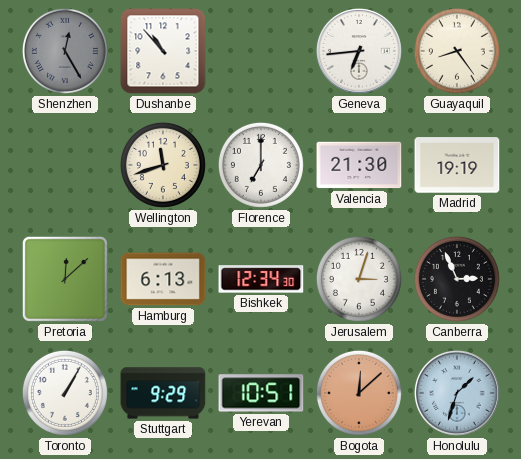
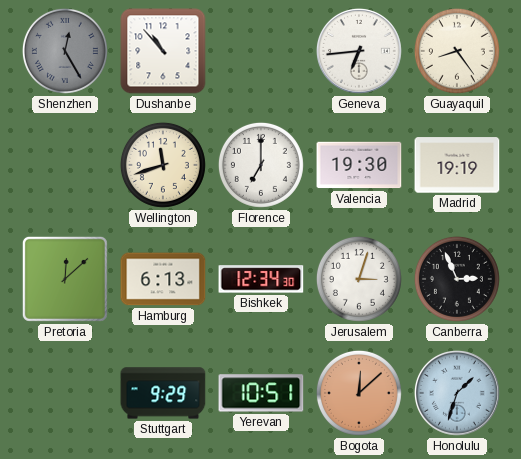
Valencia: 21:30 -> 19:30
Toronto: 1:05 -> none
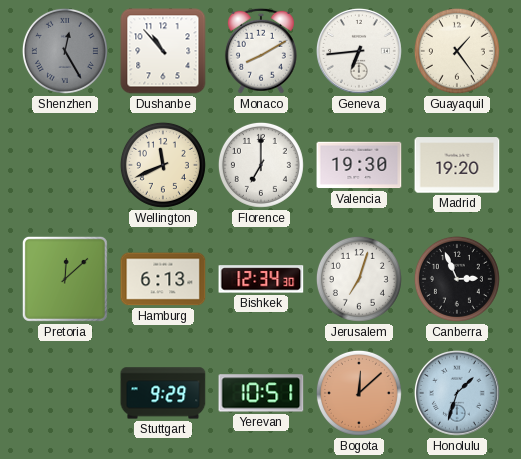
Monaco: none -> 8:10
Guayaquil: 8:24 -> 1:24
Wellington: 11:42 -> 11:41
Madrid: 19:19 -> 19:20
Jerusalem: 3:03 -> 7:03
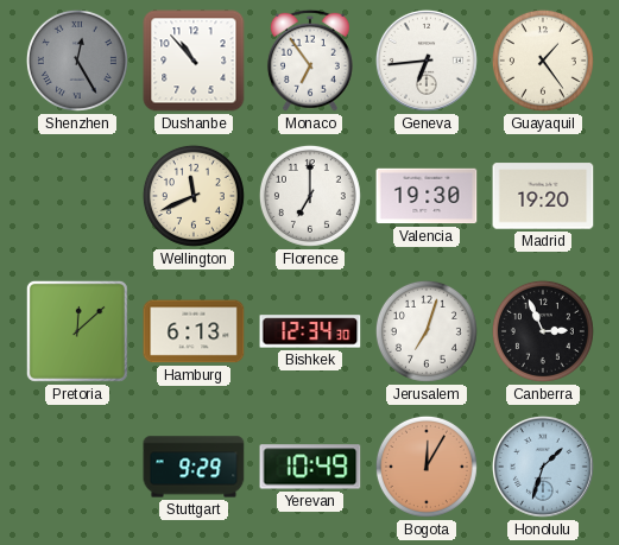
Monaco: 8:10 -> 6:54
Yerevan: 10:51 -> 10:49
Bogota: 12:08 -> 12:05
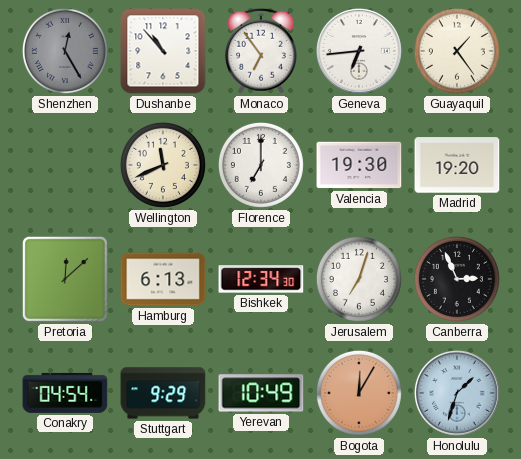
Conakry: none -> 04:54
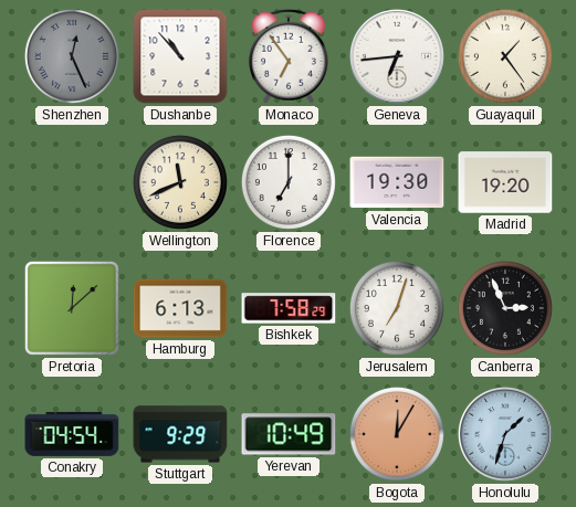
Shenzhen: 12:25 -> 12:26
Bishkek: 12:34 -> 7:58
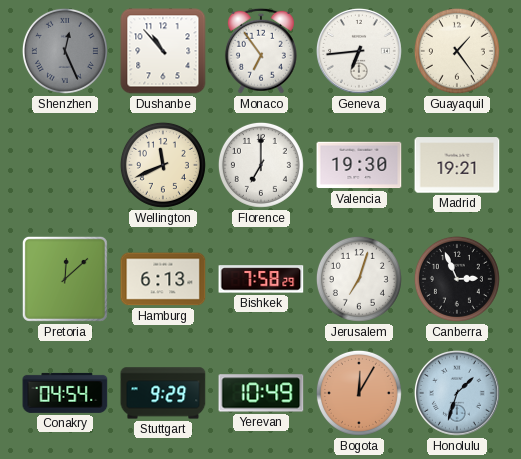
Madrid: 19:20 -> 19:21
